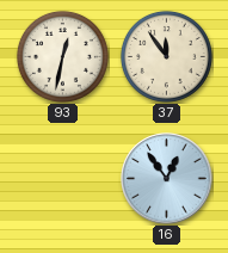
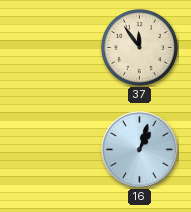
93: 12:32 -> none
16: 12:54 -> 1:03
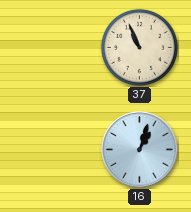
37: 11:54 -> 10:56
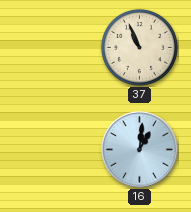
16: 1:03 -> 1:01
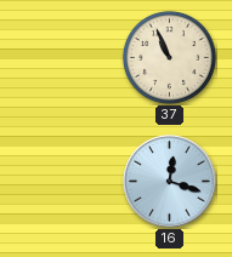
16: 1:01 -> 12:18
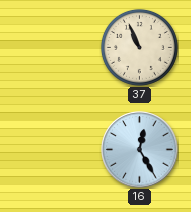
16: 12:18 -> 12:25
